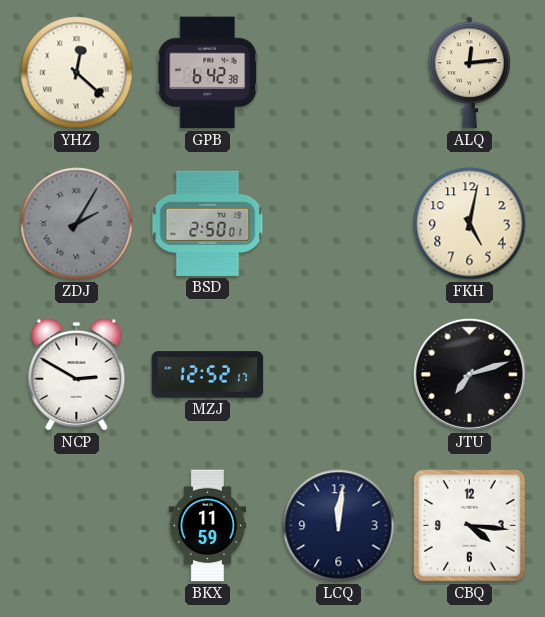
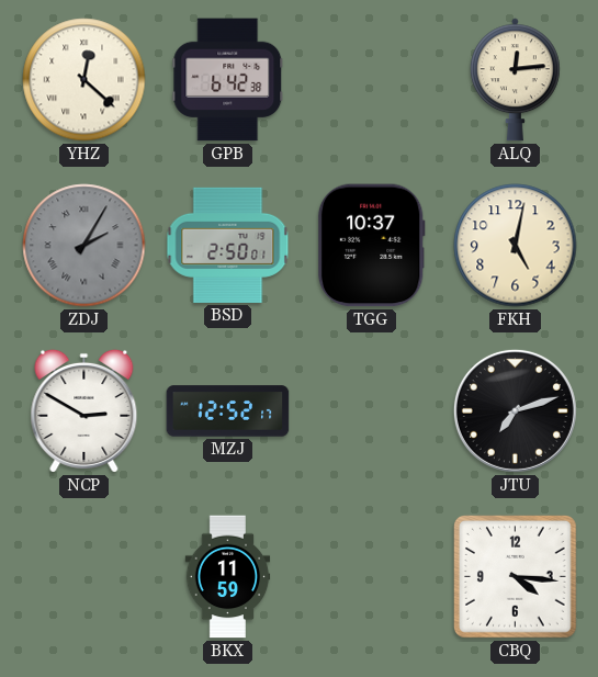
TGG: none -> 10:37
LCQ: 12:01 -> none
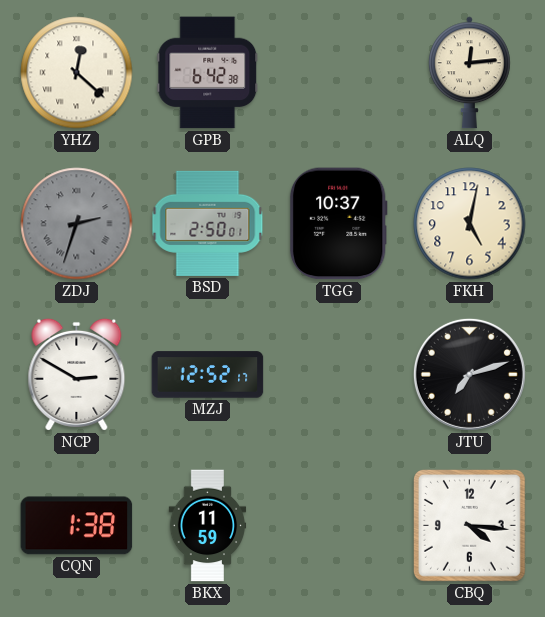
ZDJ: 2:05 -> 2:33
CQN: none -> 1:38
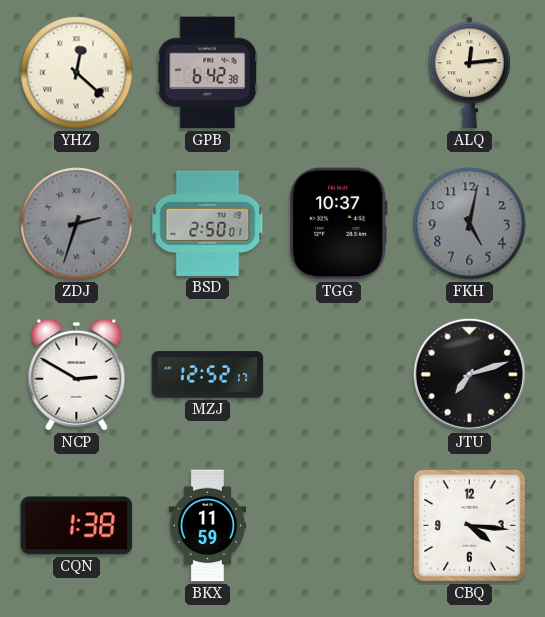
FKH dial: cream -> grey
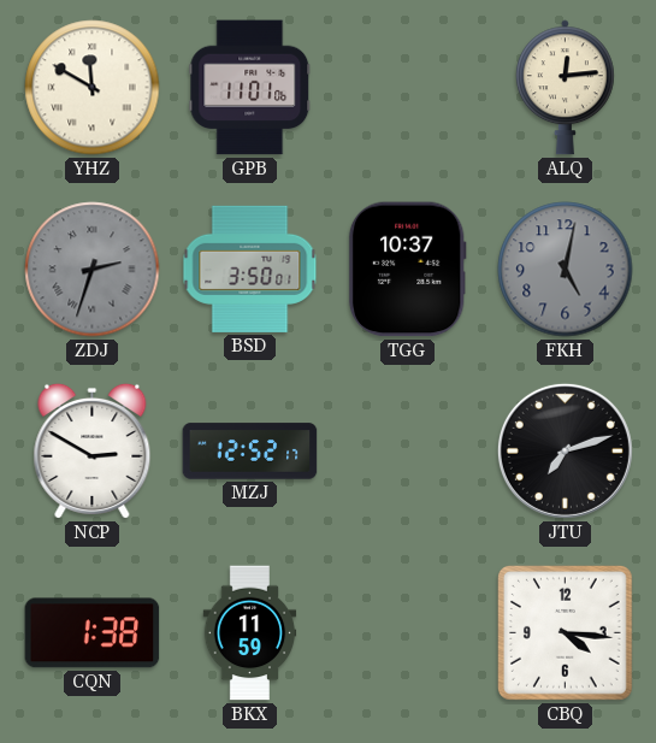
YHZ: 12:22 -> 11:50
GPB: 6:42 -> 11:01
BSD: 2:50 -> 3:50
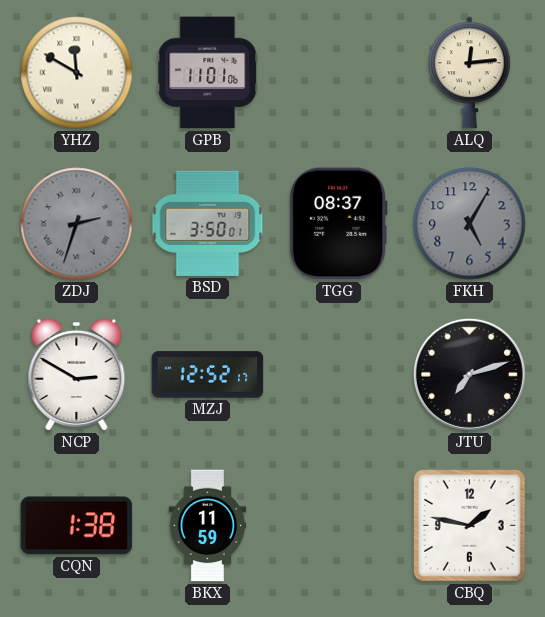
TGG: 10:37 -> 08:37
FKH: 5:02 -> 5:05
CBQ: 4:16 -> 1:47
